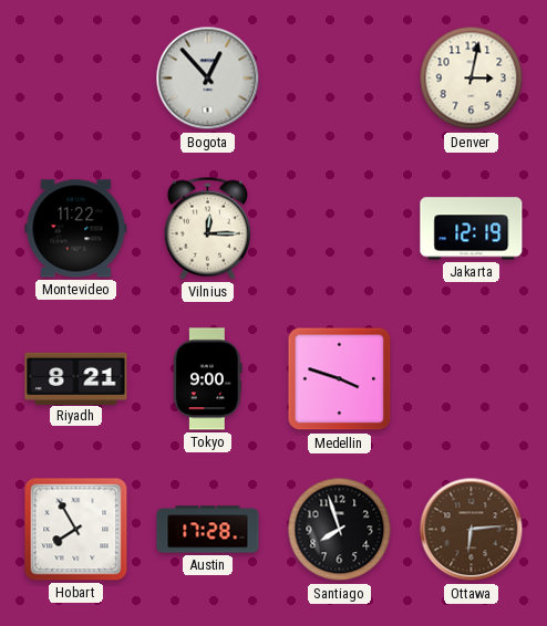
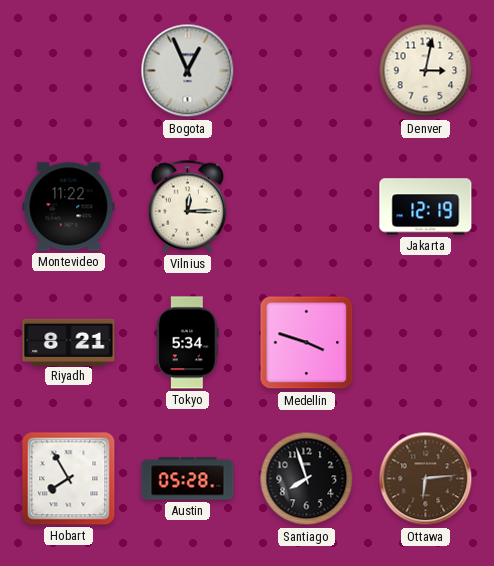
Bogota: 12:53 -> 12:56
Tokyo: 9:00 -> 5:34
Austin: 17:28 -> 05:28
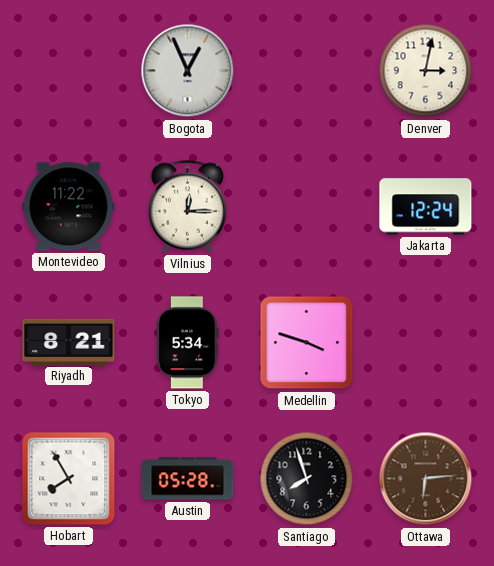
Jakarta: 12:19 -> 12:24
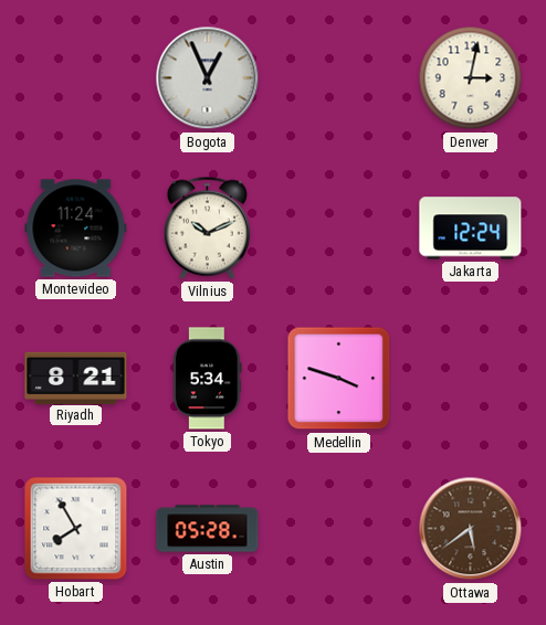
Montevideo: 11:22 -> 11:24
Vilnius: 12:15 -> 10:11
Santiago: 7:57 -> none
Ottawa: 6:14 -> 5:39
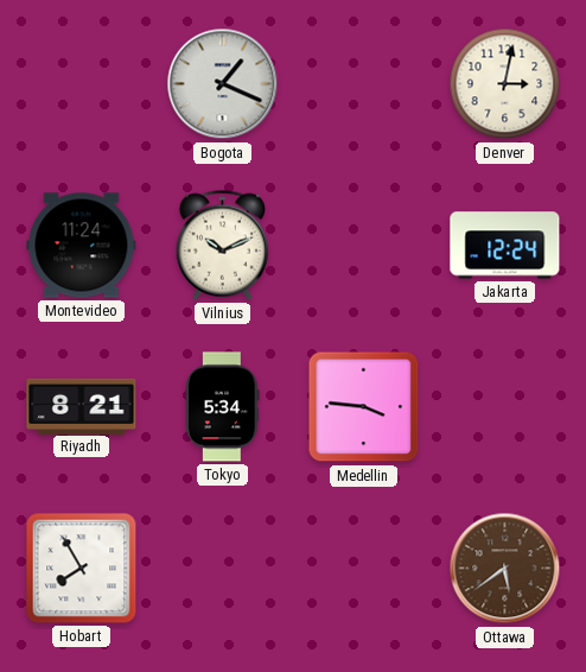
Bogota: 12:56 -> 1:19
Medellin: 3:48 -> 3:46
Austin: 05:28 -> none
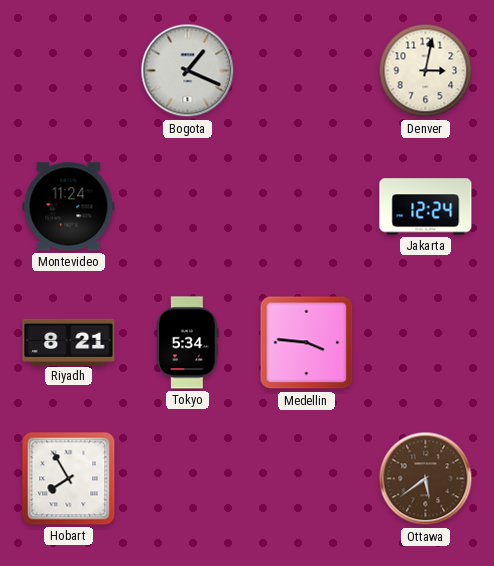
Vilnius: 10:11 -> none
